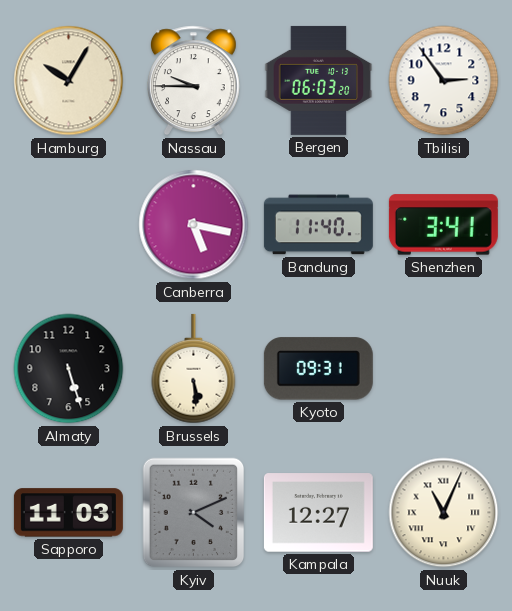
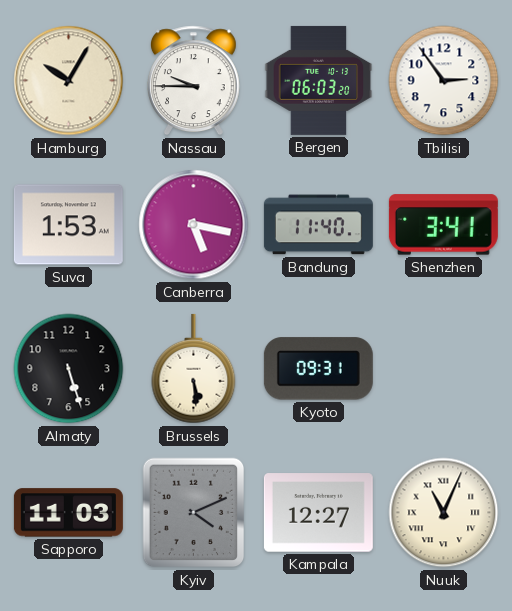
Suva: none -> 1:53
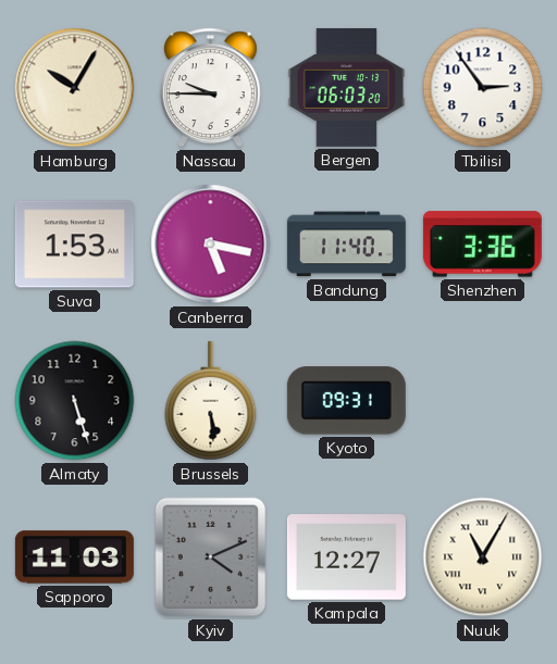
Shenzhen: 3:41 -> 3:36
Nuuk: 11:04 -> 11:05
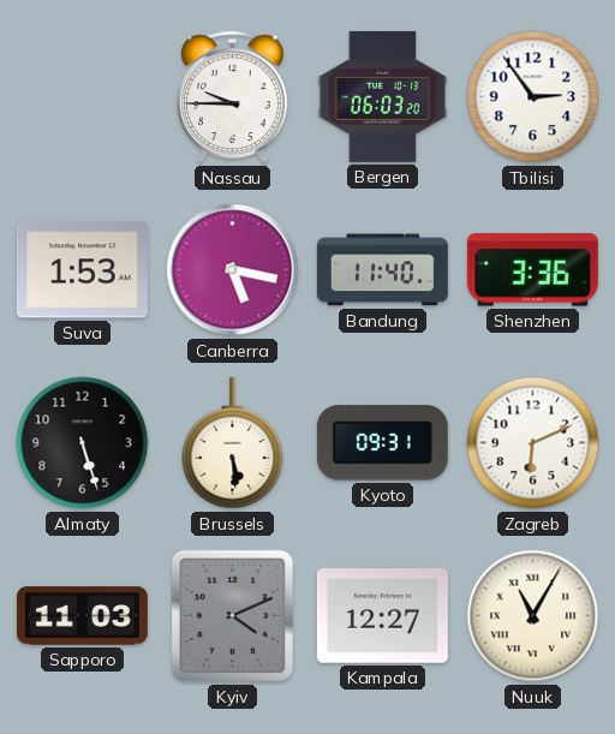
Hamburg: 10:05 -> none
Zagreb: none -> 6:11
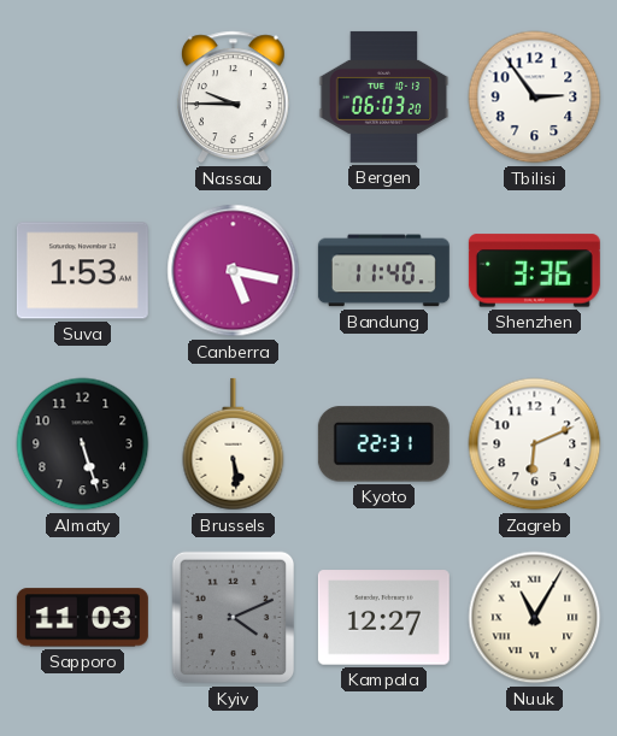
Kyoto: 09:31 -> 22:31
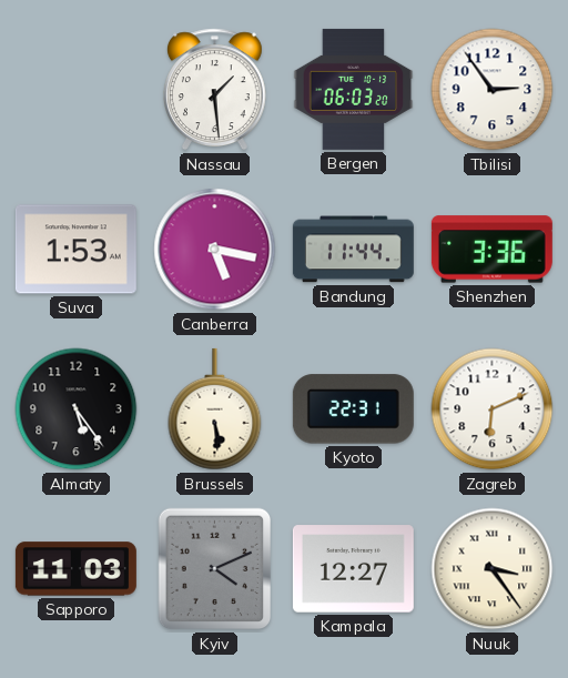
Nassau: 9:45 -> 1:29
Bandung: 11:40 -> 11:44
Almaty: 5:27 -> 5:24
Nuuk: 11:05 -> 3:24
